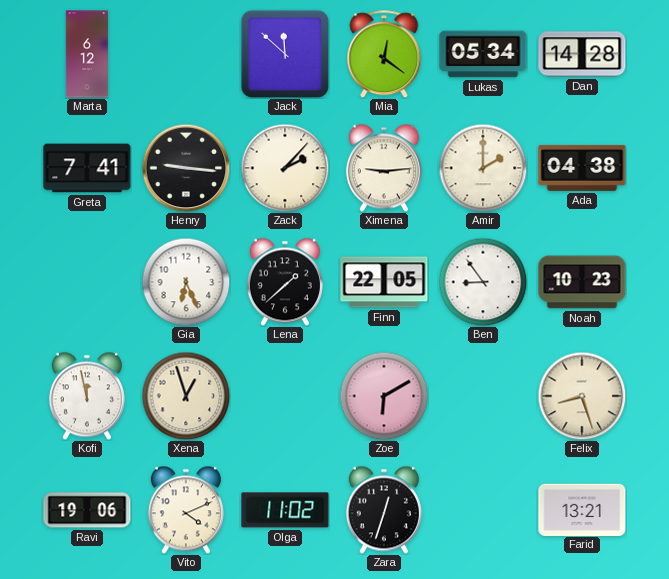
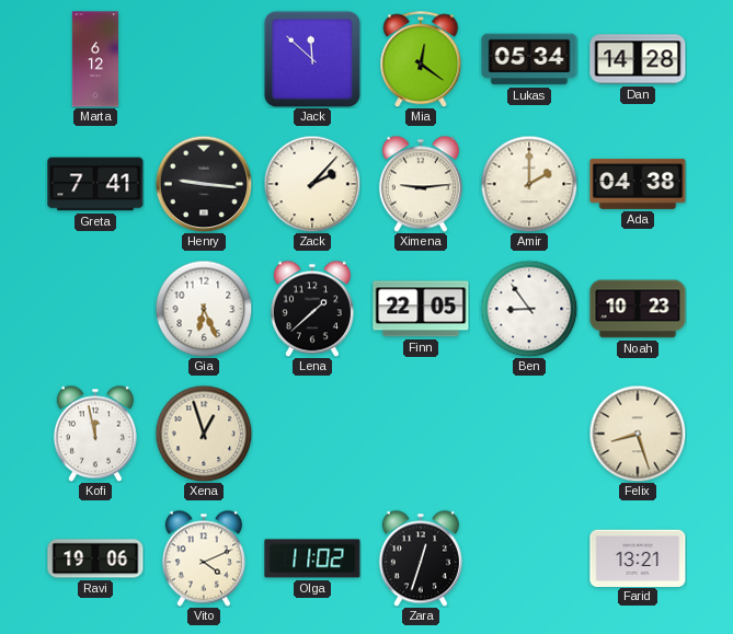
Zoe: 6:10 -> none
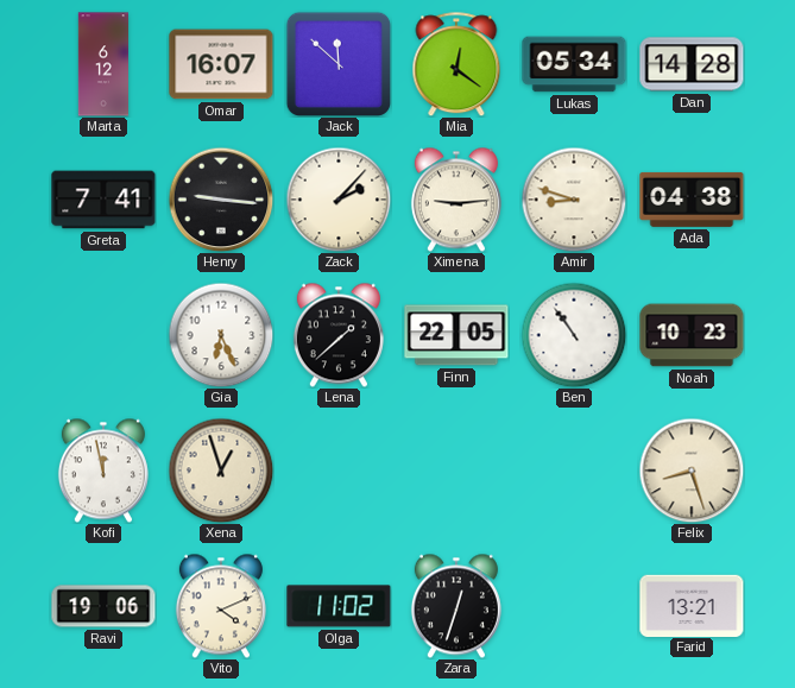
Omar: none -> 16:07
Amir: 2:00 -> 8:48
Ben: 8:54 -> 10:54
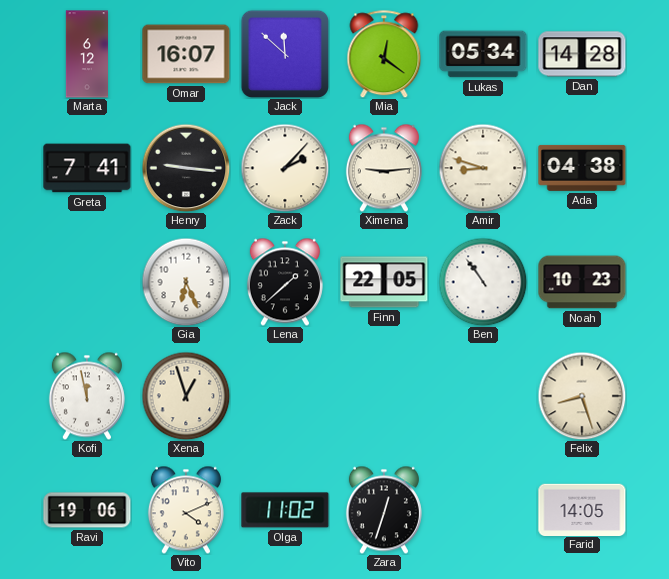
Farid: 13:21 -> 14:05
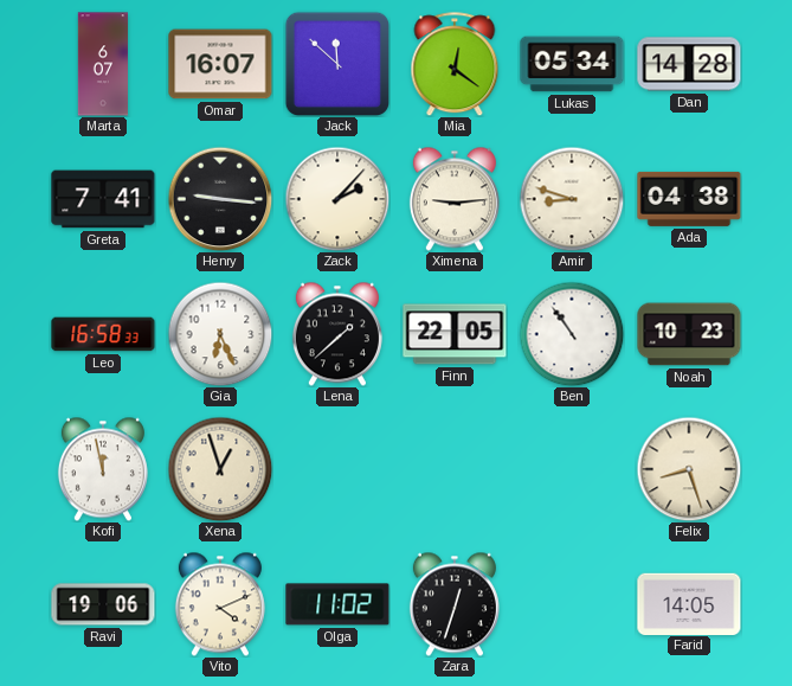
Marta: 6:12 -> 6:07
Leo: none -> 16:58
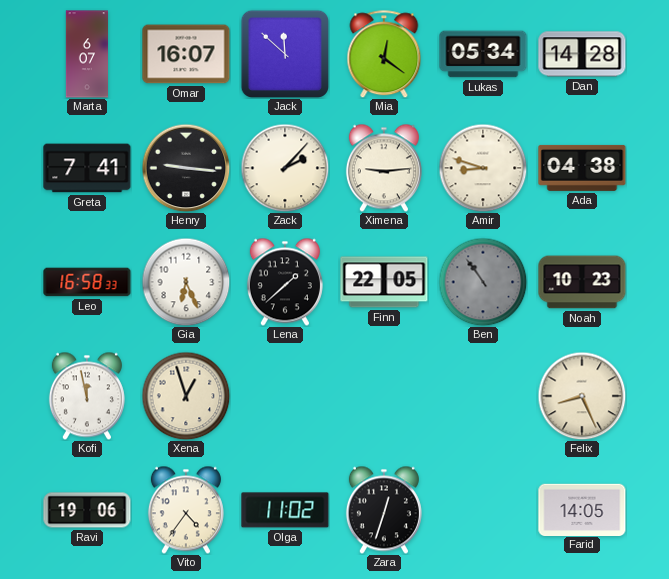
Ben dial: white -> grey
Felix: 8:27 -> 8:26
Vito: 4:11 -> 4:36
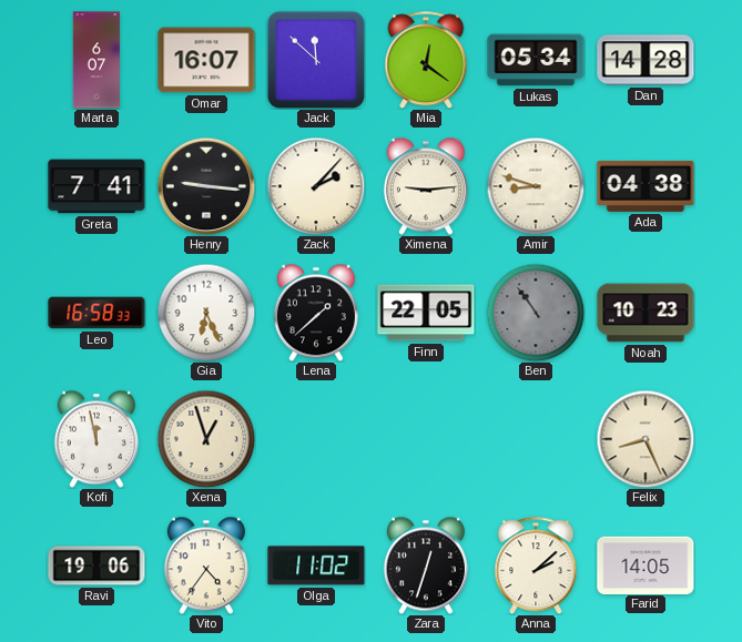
Anna: none -> 2:08
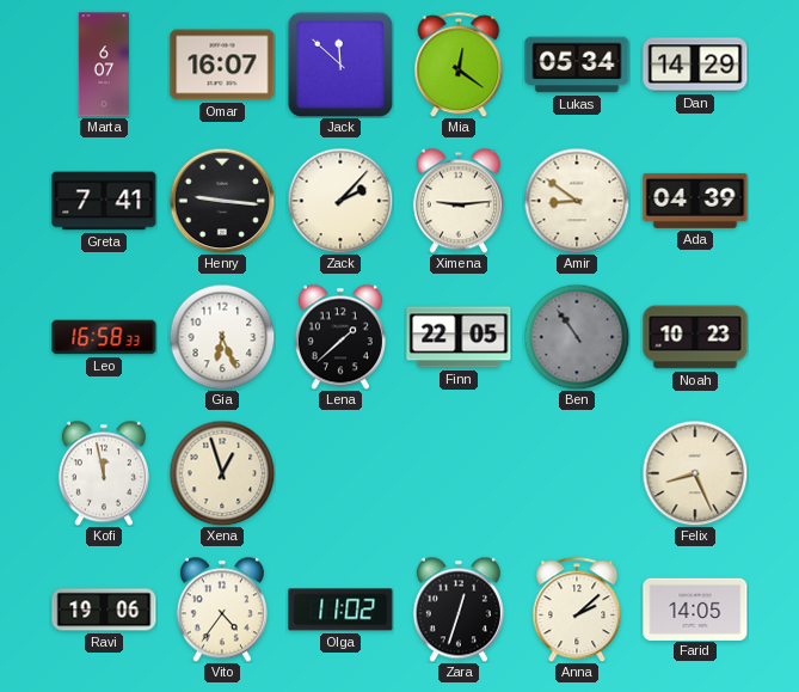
Dan: 14:28 -> 14:29
Amir: 8:48 -> 8:51
Ada: 04:38 -> 04:39
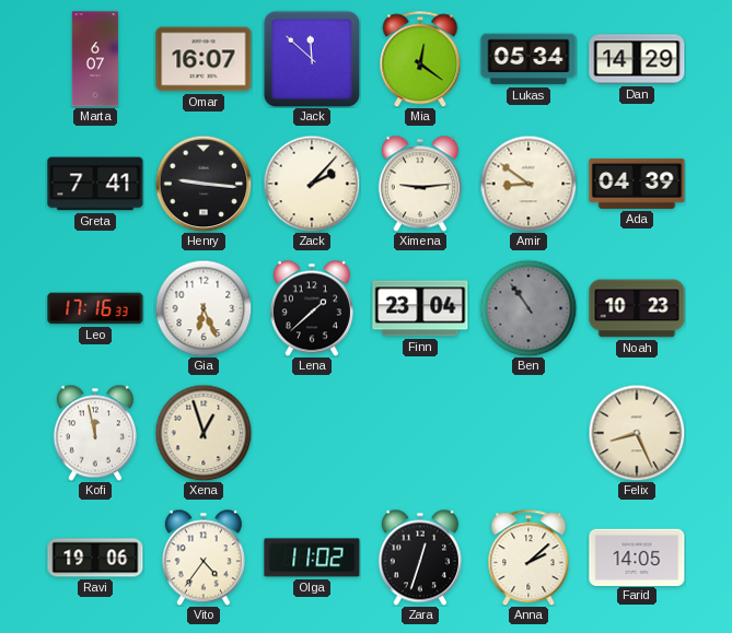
Leo: 16:58 -> 17:16
Finn: 22:05 -> 23:04
